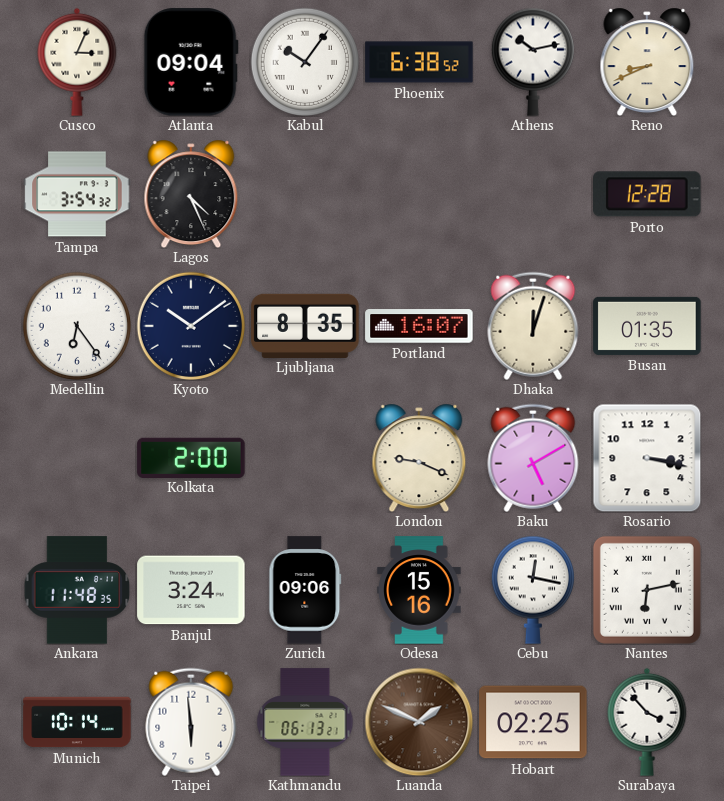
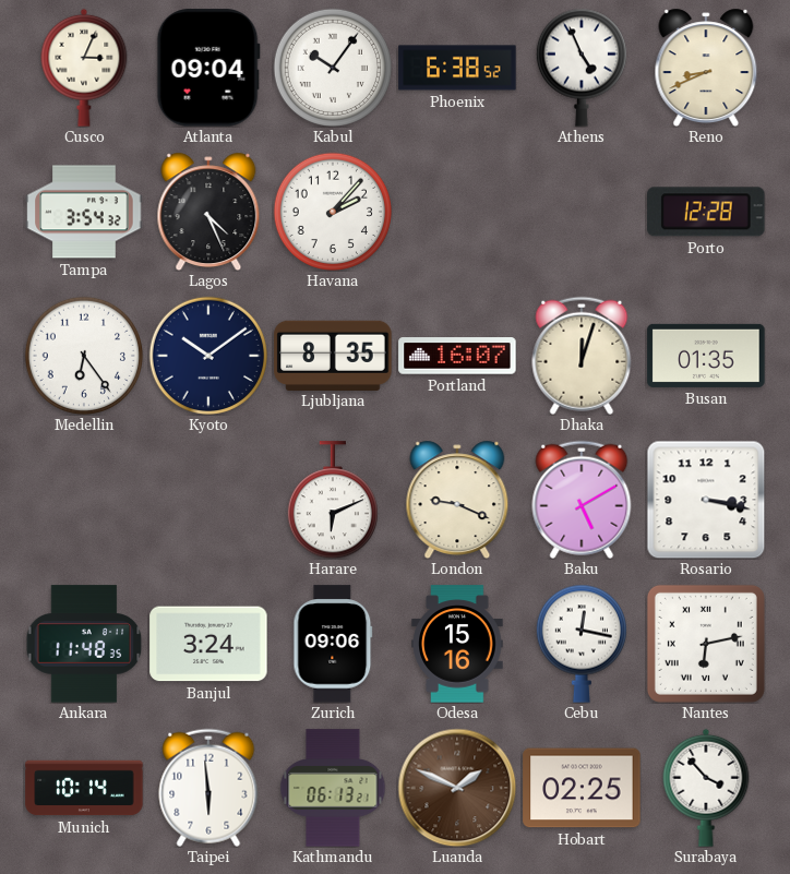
Athens: 10:13 -> 4:56
Havana: none -> 2:07
Kolkata: 2:00 -> none
Harare: none -> 6:11
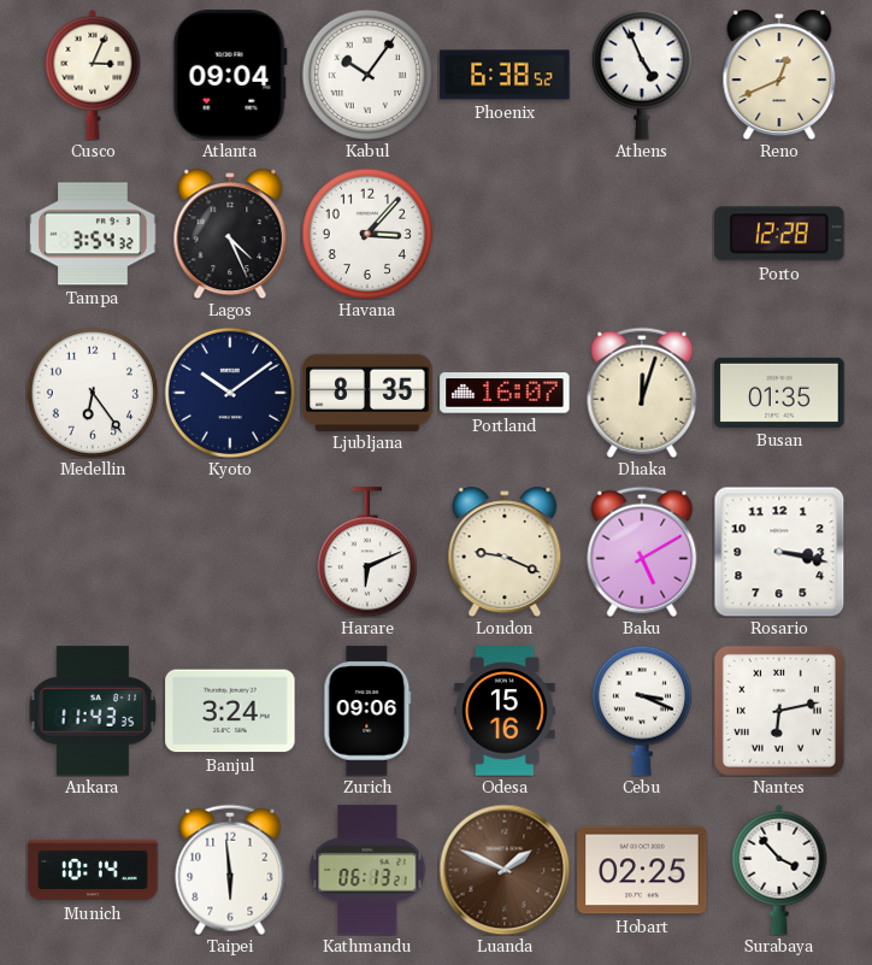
Reno: 8:41 -> 12:41
Havana: 2:07 -> 3:07
Ankara: 11:48 -> 11:43
Cebu: 12:17 -> 3:19
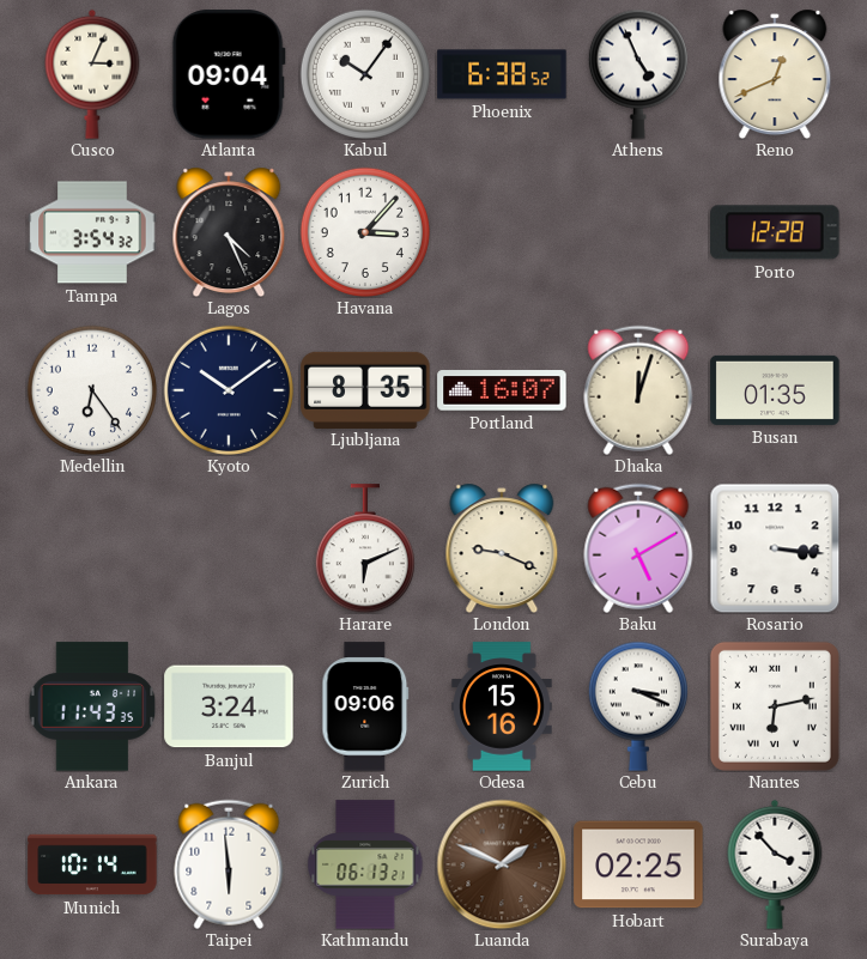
Rosario: 3:17 -> 3:16
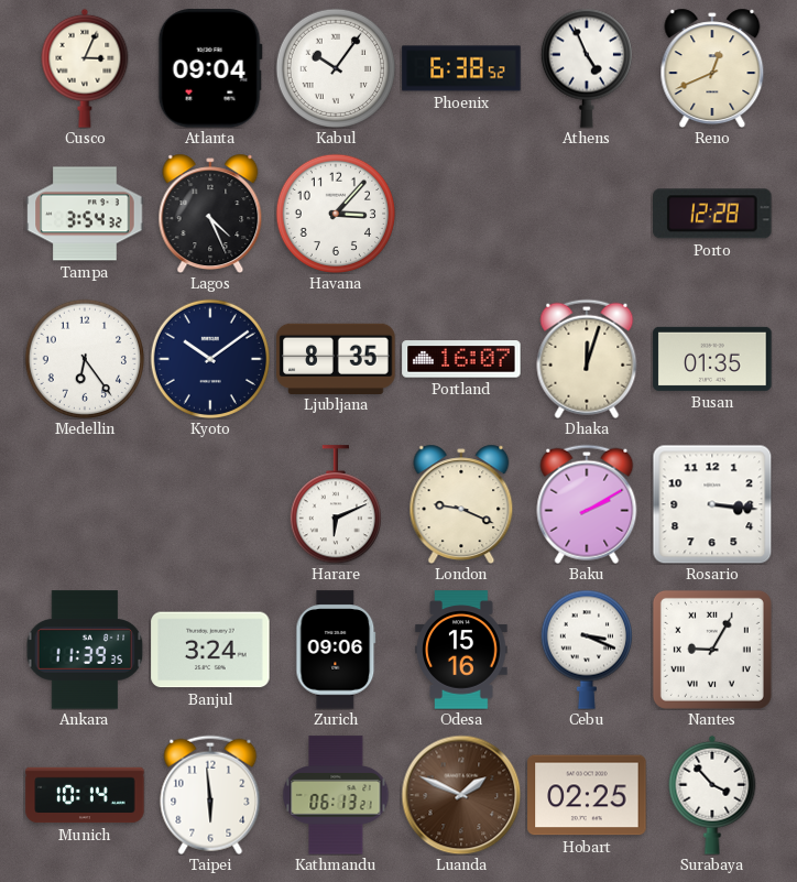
Baku: 5:10 -> 2:10
Ankara: 11:43 -> 11:39
Nantes: 6:13 -> 9:05
